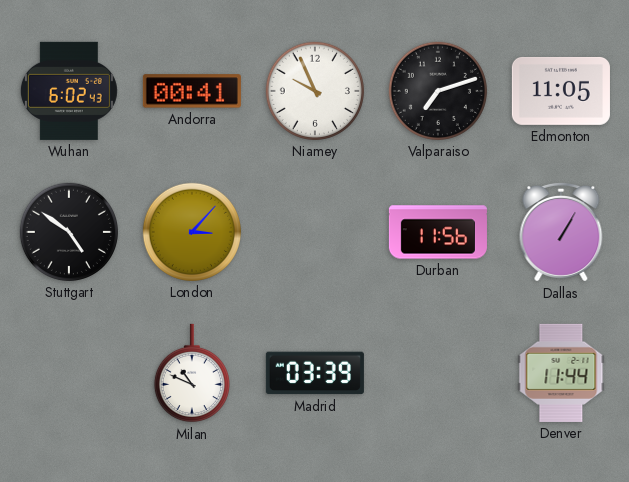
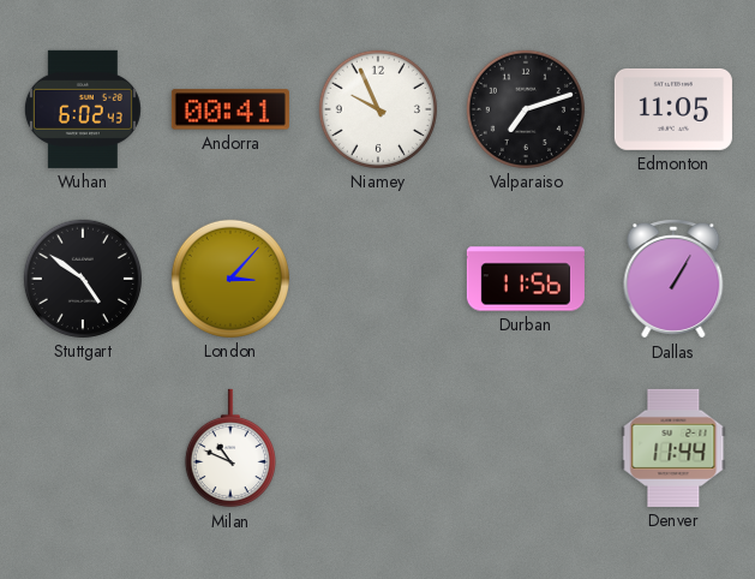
Madrid: 03:39 -> none
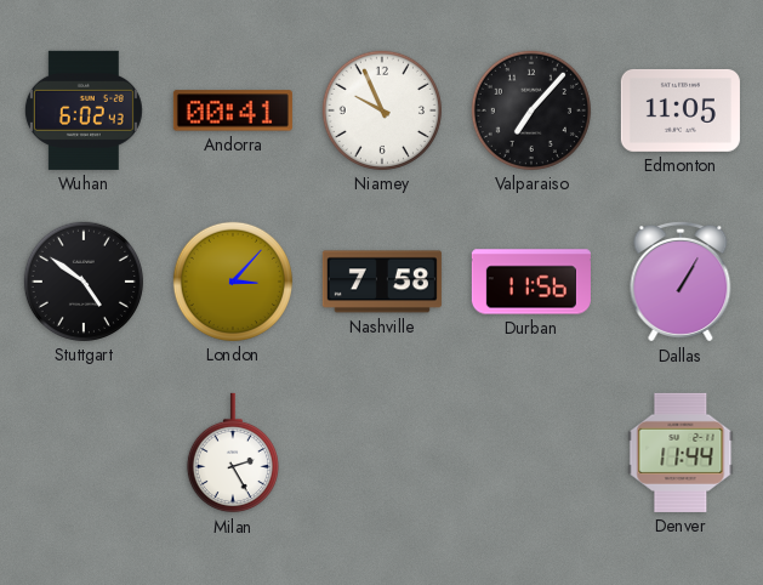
Valparaiso: 7:12 -> 7:07
Nashville: none -> 7:58
Milan: 10:49 -> 2:25
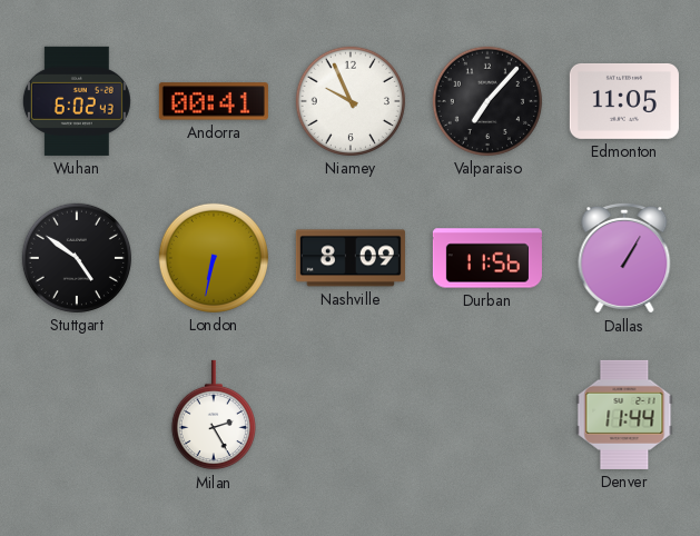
London: 3:07 -> 6:32
Nashville: 7:58 -> 8:09
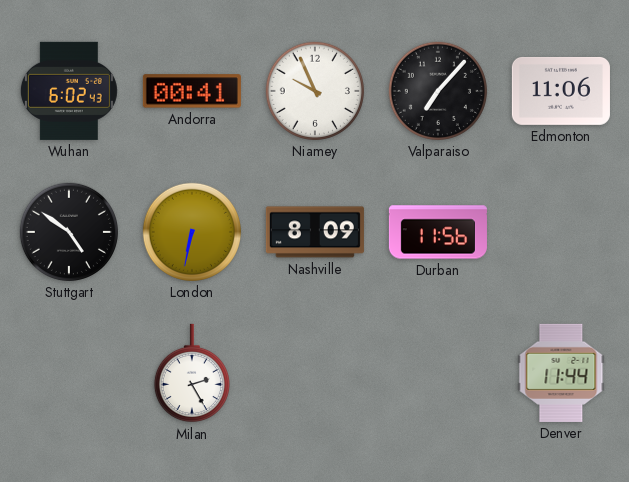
Edmonton: 11:05 -> 11:06
Dallas: 1:05 -> none
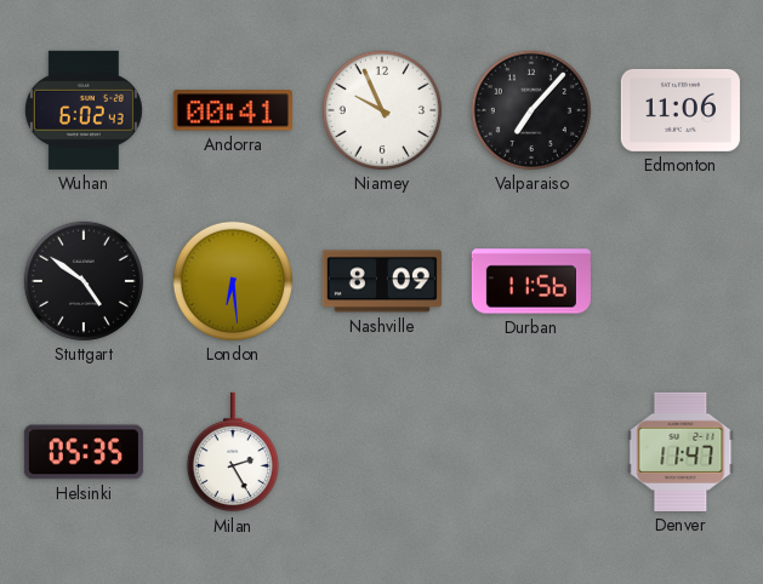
London: 6:32 -> 6:29
Helsinki: none -> 05:35
Denver: 11:44 -> 11:47
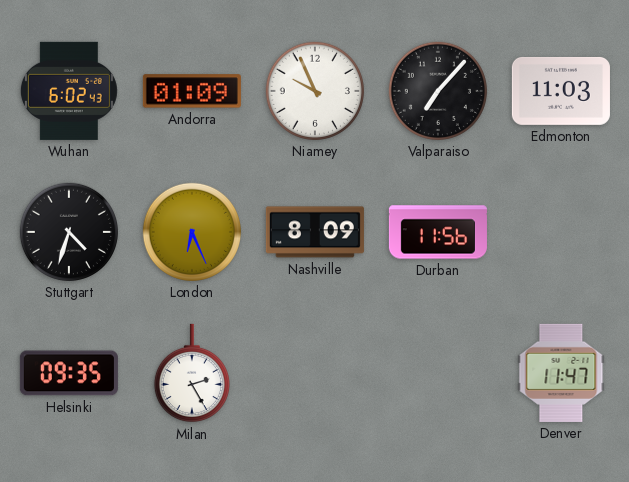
Andorra: 00:41 -> 01:09
Edmonton: 11:06 -> 11:03
Stuttgart: 4:51 -> 4:33
London: 6:29 -> 6:26
Helsinki: 05:35 -> 09:35
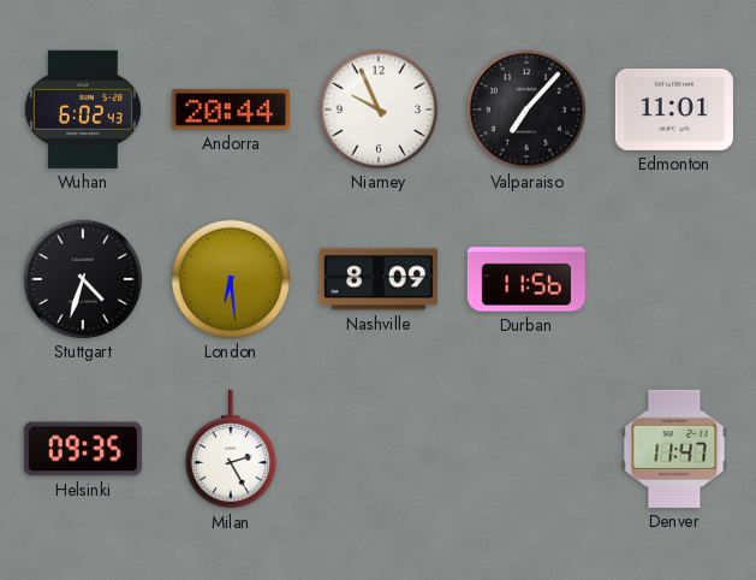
Andorra: 01:09 -> 20:44
Edmonton: 11:03 -> 11:01
London: 6:26 -> 6:29
